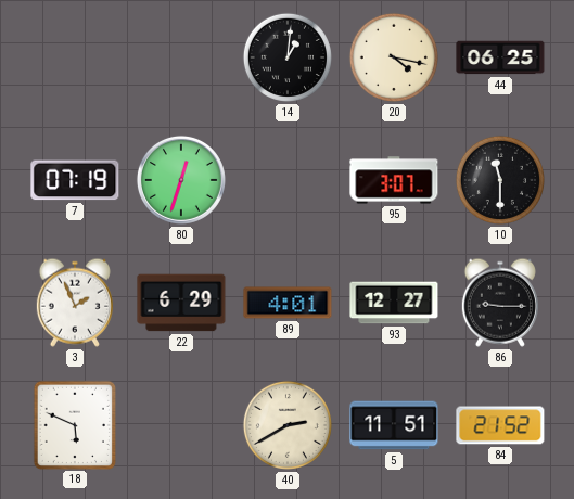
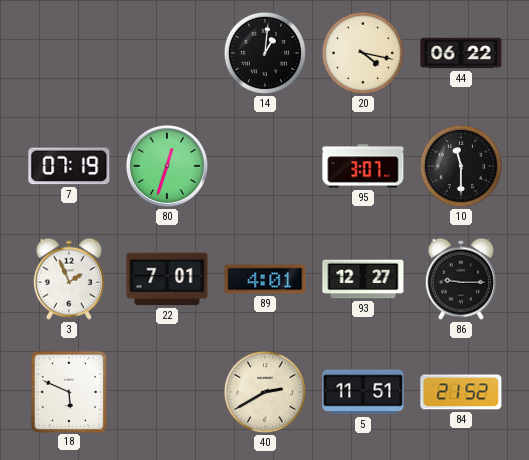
44: 06:25 -> 06:22
22: 6:29 -> 7:01
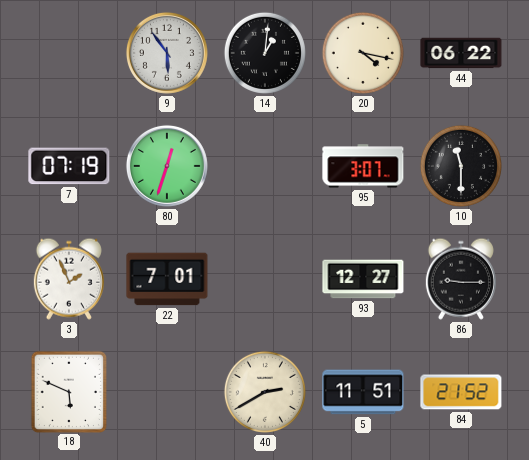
9: none -> 5:54
89: 4:01 -> none
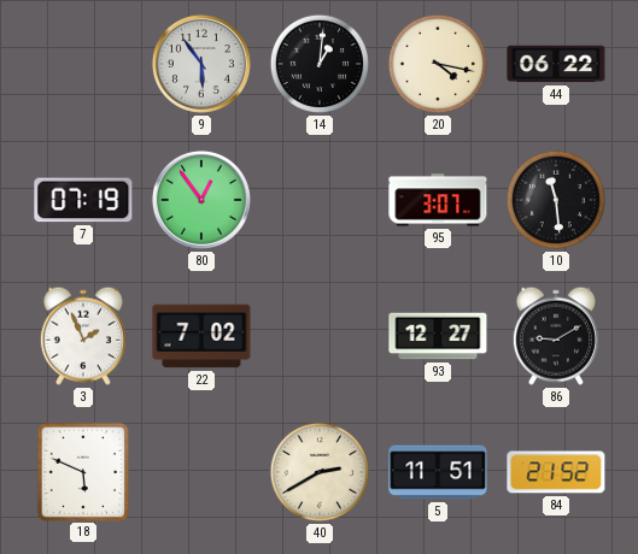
80: 12:33 -> 12:54
10: 11:30 -> 11:29
22: 7:01 -> 7:02
86: 9:15 -> 9:10
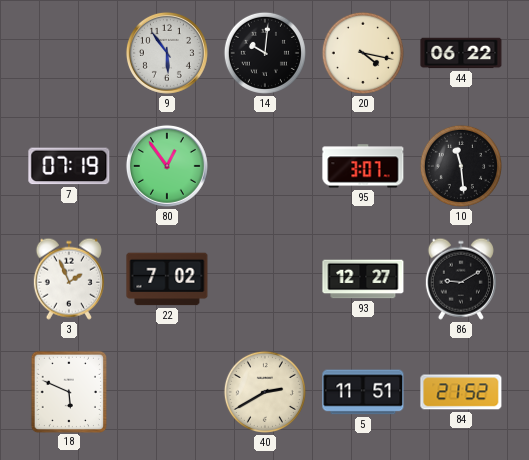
14: 1:01 -> 10:01
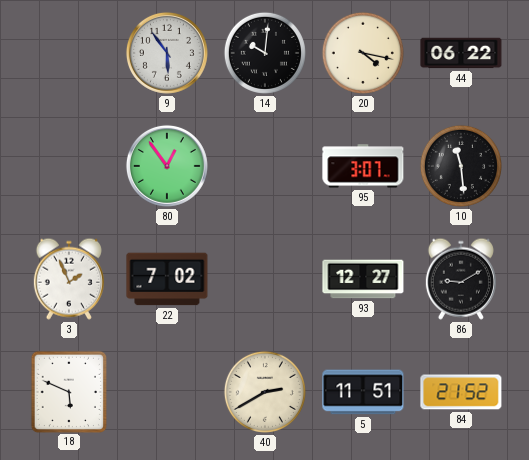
7: 07:19 -> none
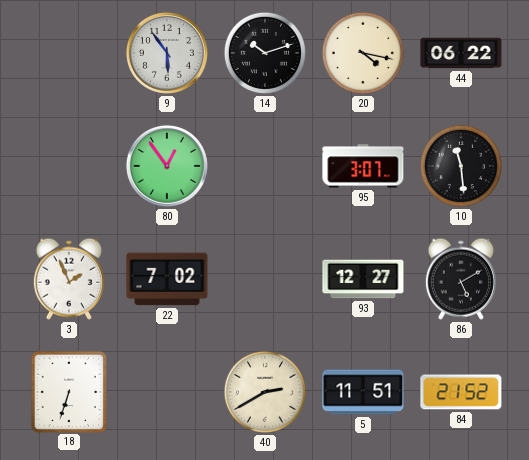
14: 10:01 -> 10:12
86: 9:10 -> 5:10
18: 5:49 -> 6:33
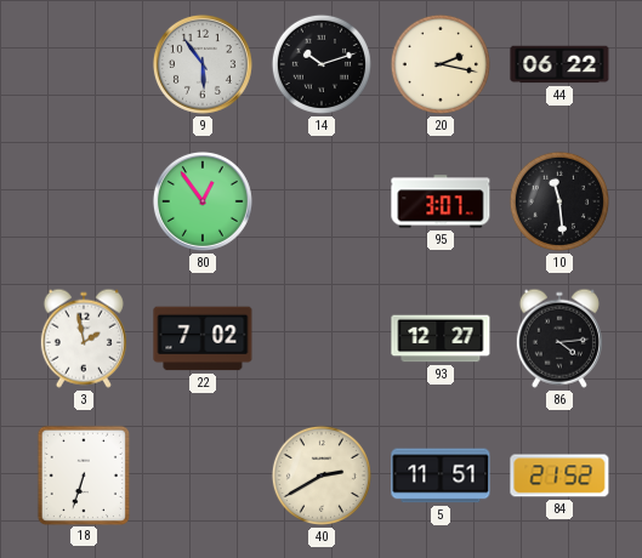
20: 4:17 -> 2:17
3: 1:56 -> 1:58
86: 5:10 -> 4:14
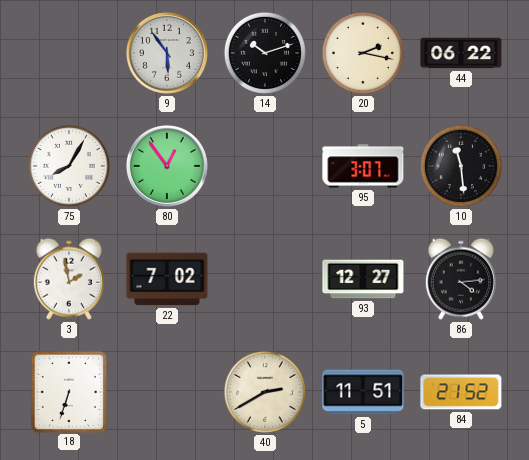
75: none -> 8:05
